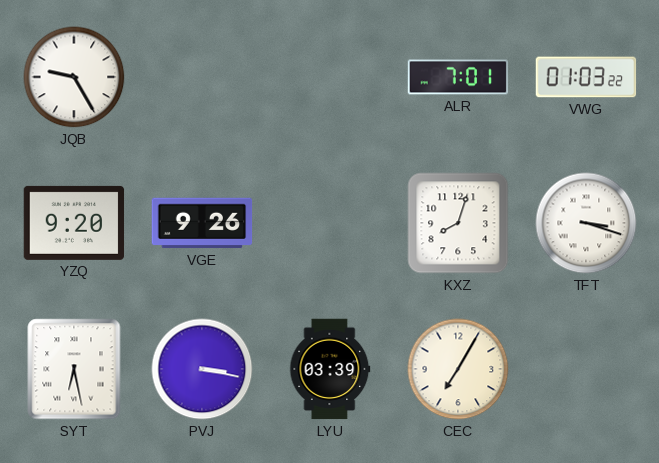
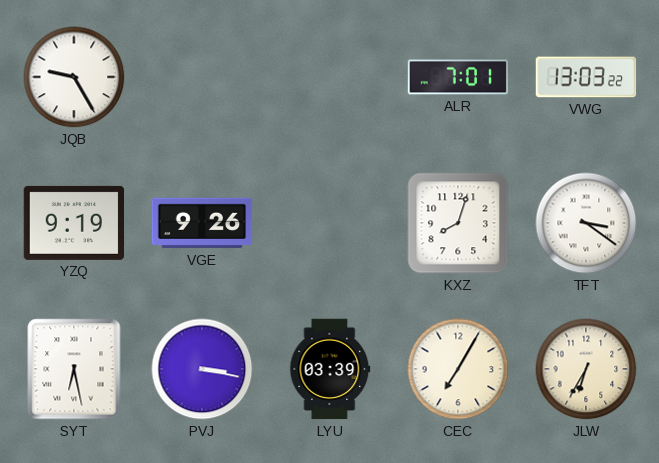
VWG: 01:03 -> 13:03
YZQ: 9:20 -> 9:19
TFT: 3:18 -> 3:21
JLW: none -> 6:35
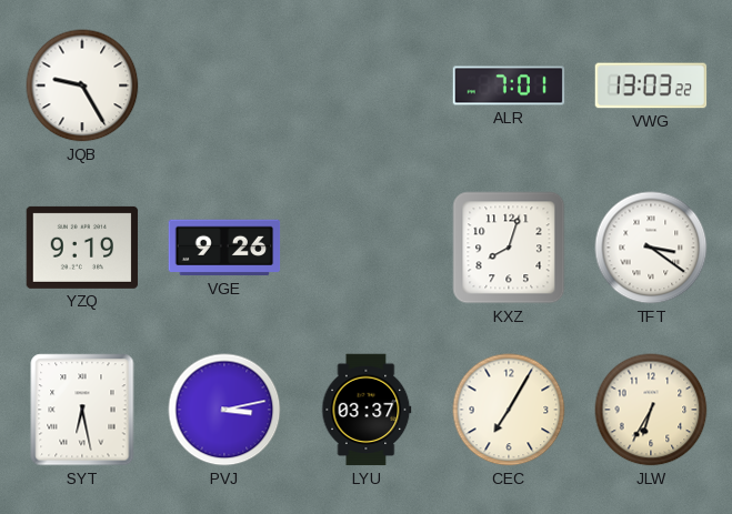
PVJ: 3:17 -> 3:13
LYU: 03:39 -> 03:37
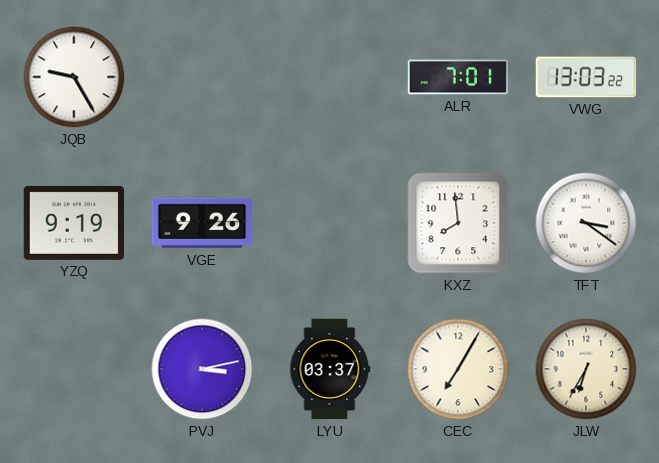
KXZ: 8:03 -> 7:59
SYT: 6:28 -> none
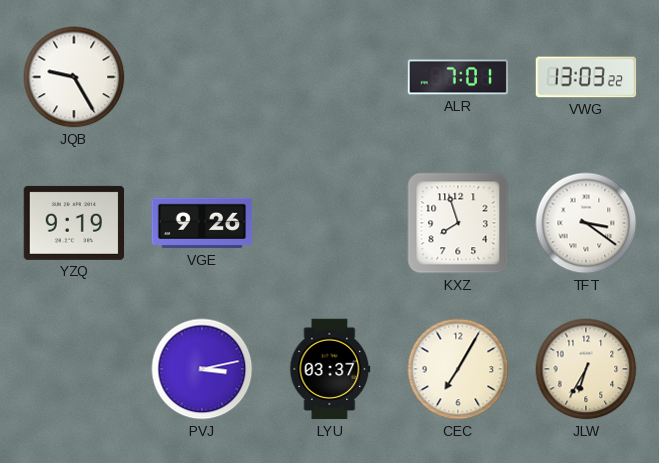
KXZ: 7:59 -> 7:57
